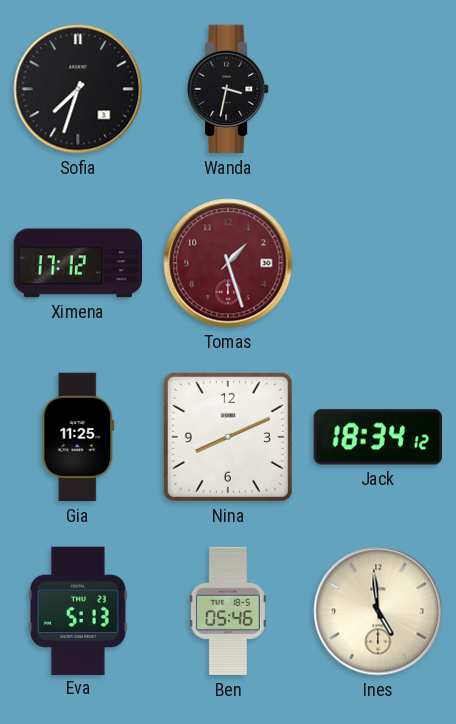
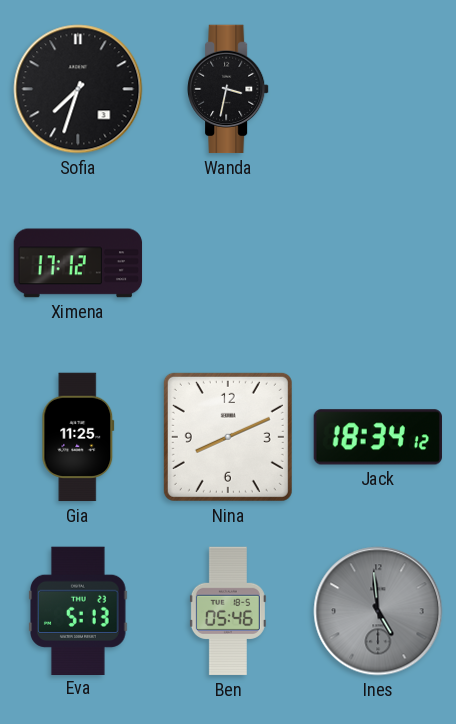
Tomas: 1:27 -> none
Ines dial: cream -> grey
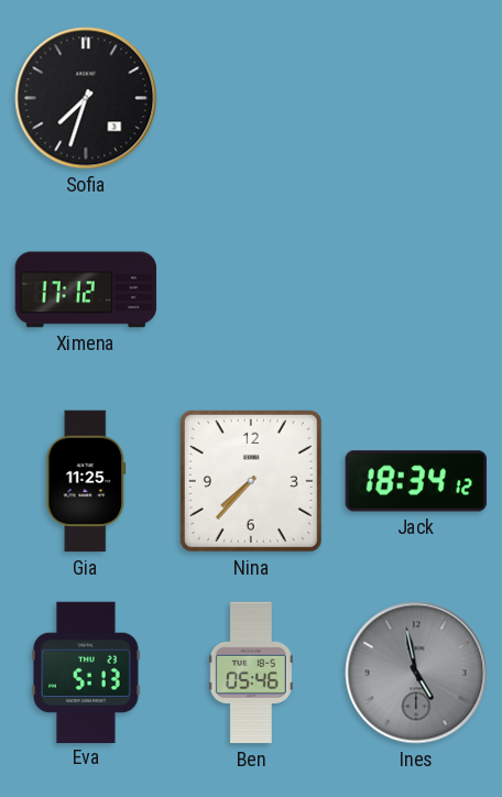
Wanda: 3:32 -> none
Nina: 8:11 -> 7:37
Ines: 4:59 -> 4:58
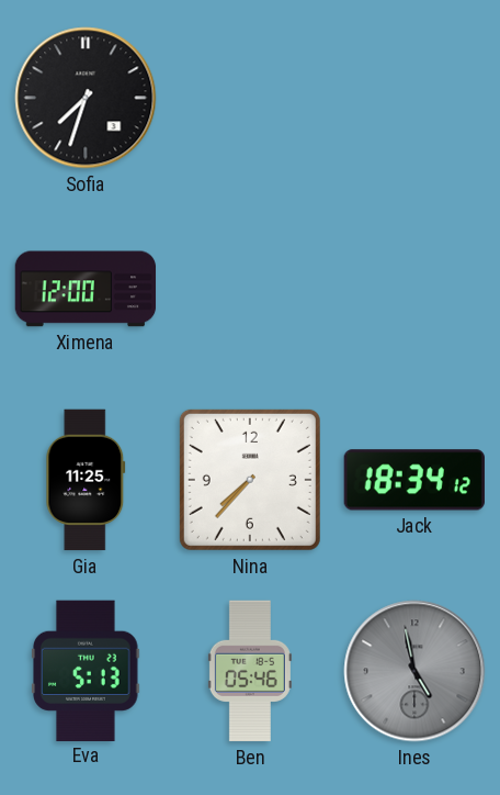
Ximena: 17:12 -> 12:00
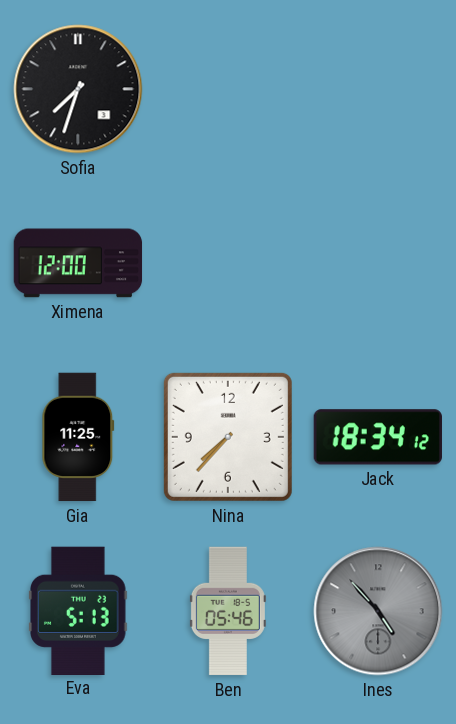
Ines: 4:58 -> 4:53
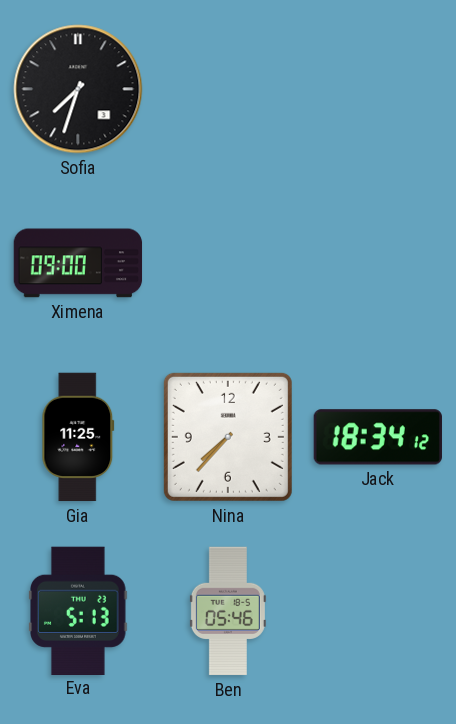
Ximena: 12:00 -> 09:00
Ines: 4:53 -> none
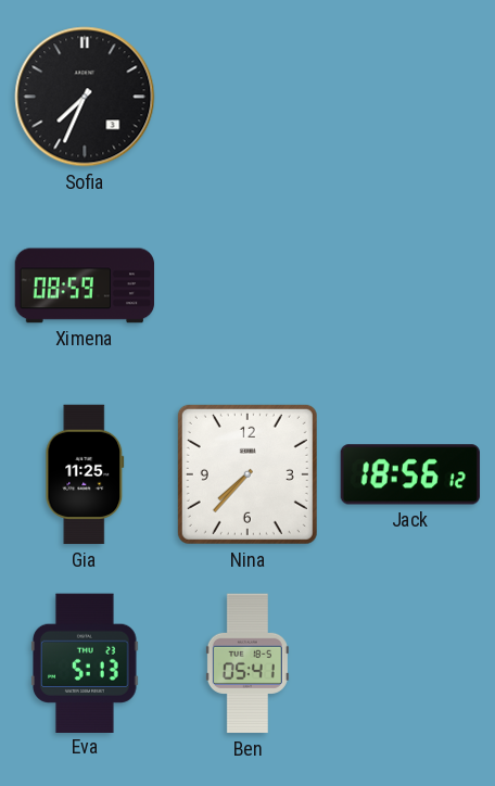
Sofia: 7:33 -> 7:34
Ximena: 09:00 -> 08:59
Jack: 18:34 -> 18:56
Ben: 05:46 -> 05:41
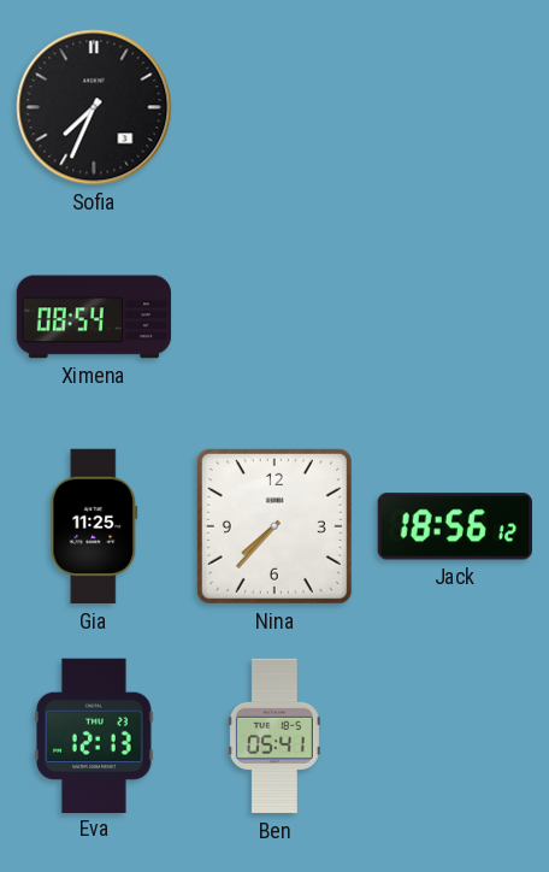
Ximena: 08:59 -> 08:54
Eva: 5:13 -> 12:13
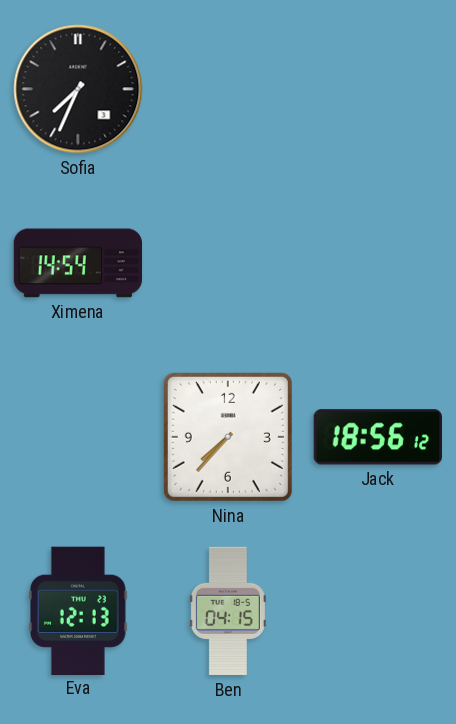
Ximena: 08:54 -> 14:54
Gia: 11:25 -> none
Ben: 05:41 -> 04:15
